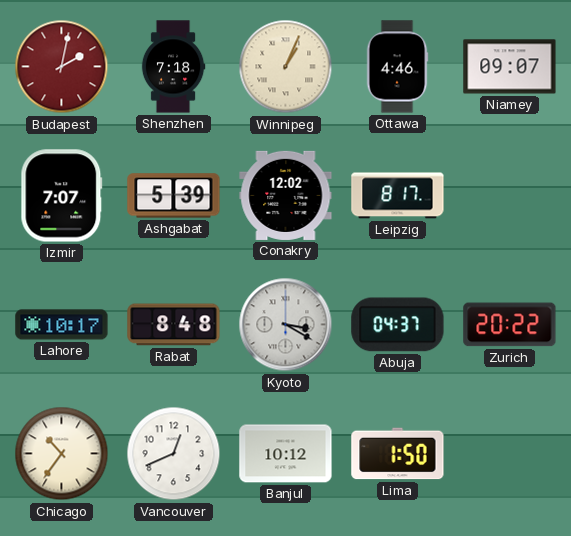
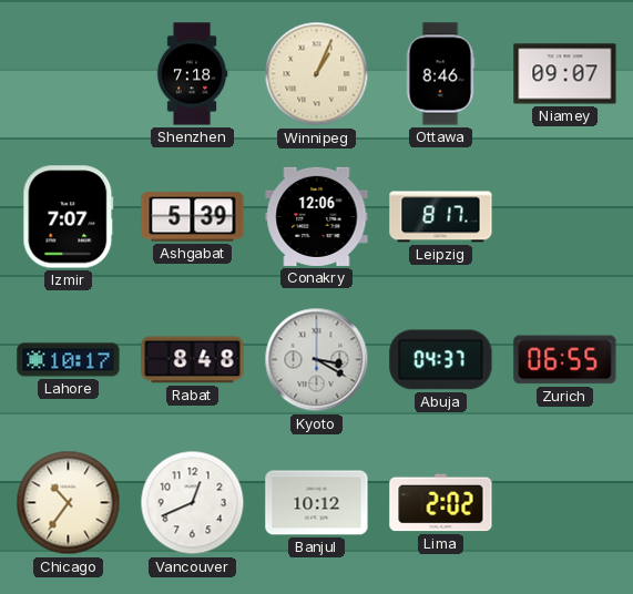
Budapest: 2:02 -> none
Ottawa: 4:46 -> 8:46
Conakry: 12:02 -> 12:06
Zurich: 20:22 -> 06:55
Lima: 1:50 -> 2:02
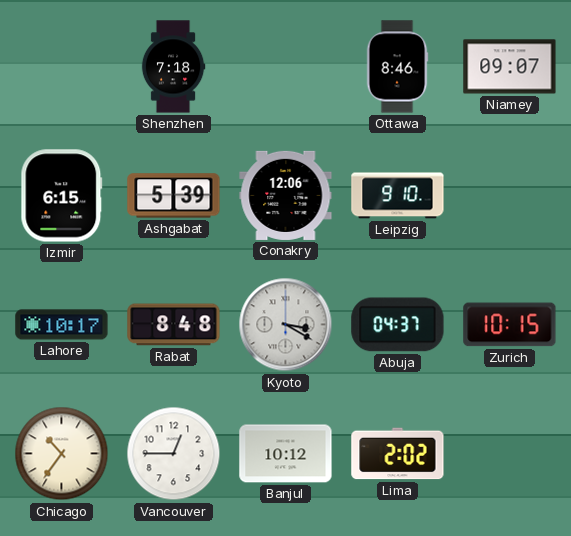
Winnipeg: 1:04 -> none
Izmir: 7:07 -> 6:15
Leipzig: 8:17 -> 9:10
Zurich: 06:55 -> 10:15
Vancouver: 12:41 -> 12:45
